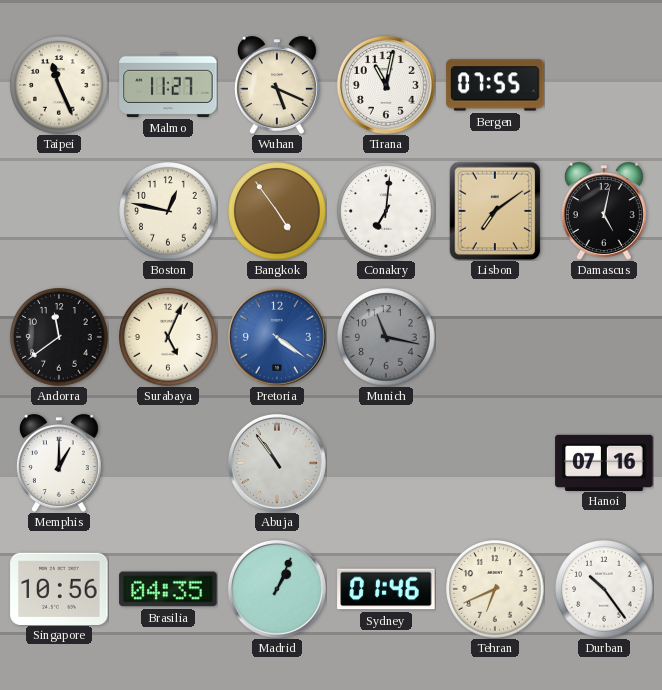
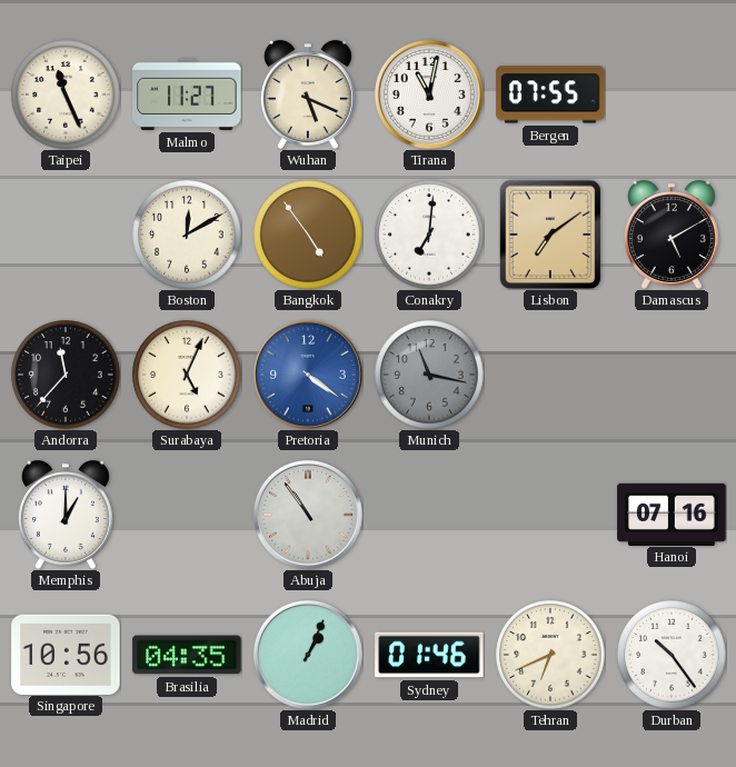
Boston: 12:47 -> 12:10
Damascus: 5:02 -> 5:10
Andorra: 11:39 -> 11:37
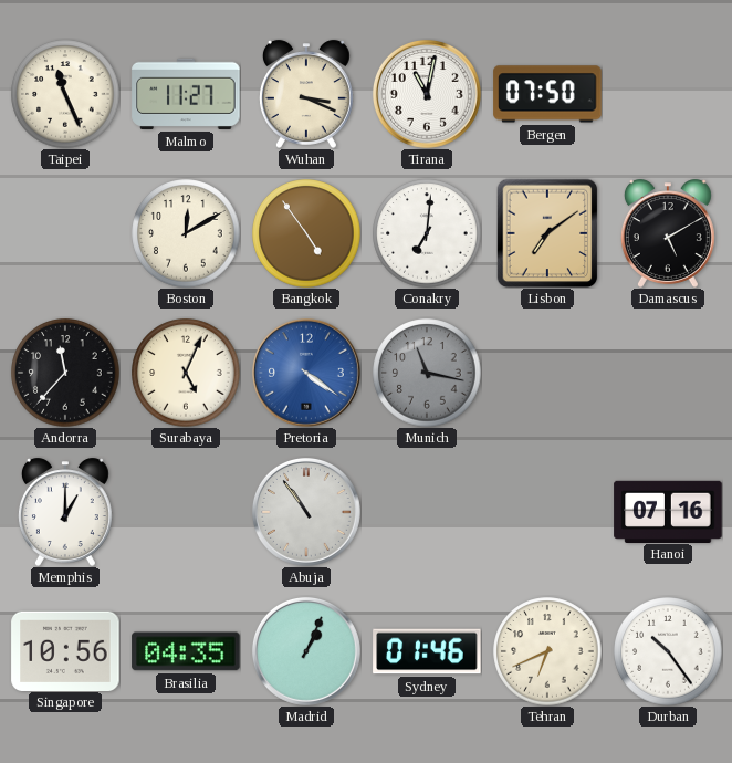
Wuhan: 5:19 -> 3:19
Bergen: 07:55 -> 07:50
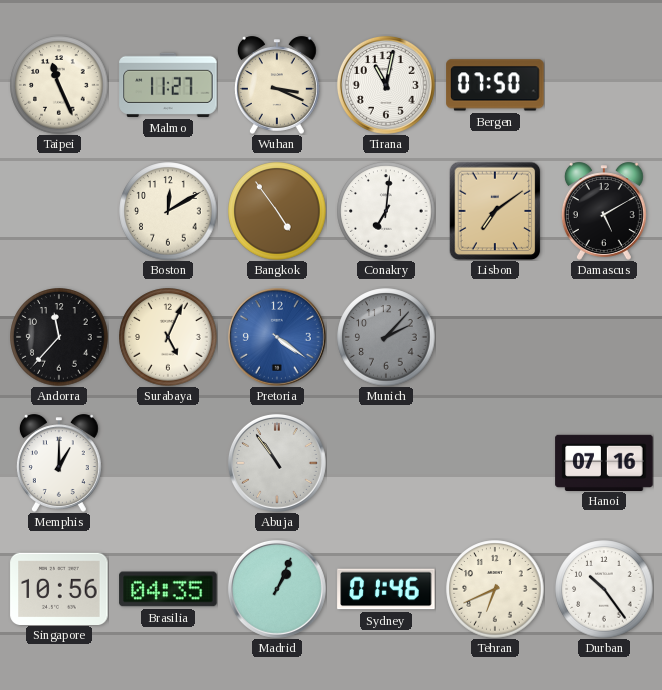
Munich: 11:17 -> 2:07
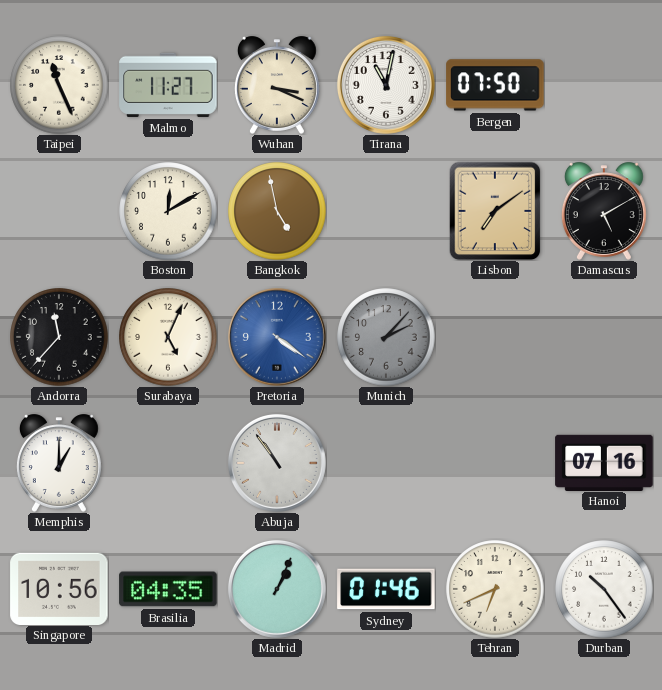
Bangkok: 4:54 -> 4:58
Conakry: 7:01 -> none
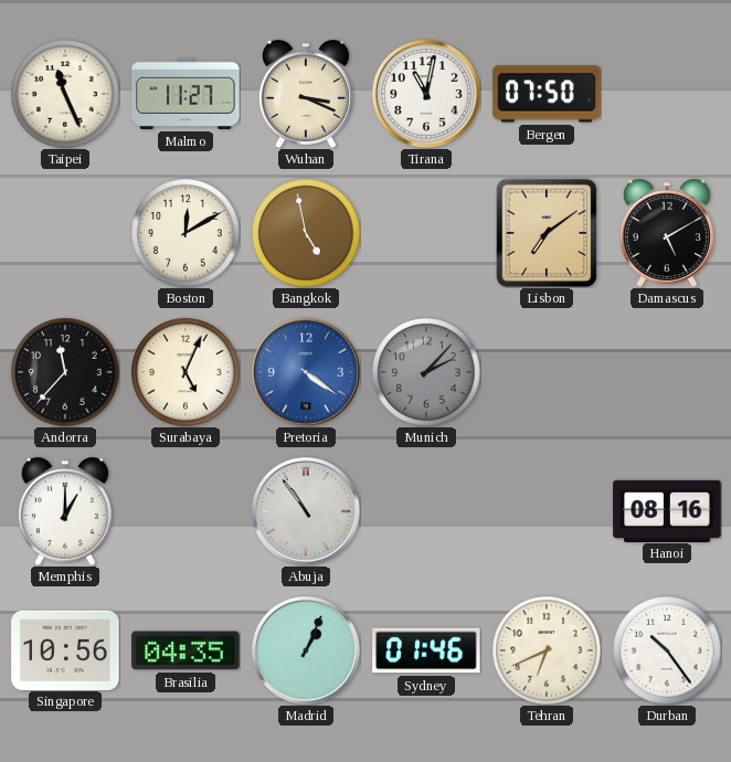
Hanoi: 07:16 -> 08:16
